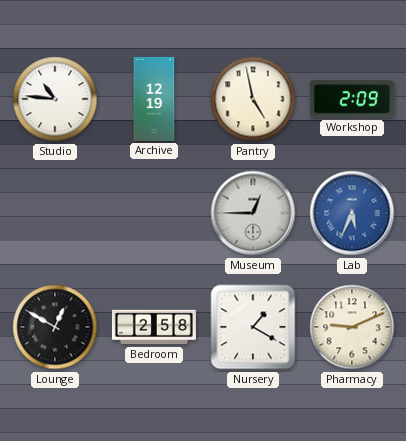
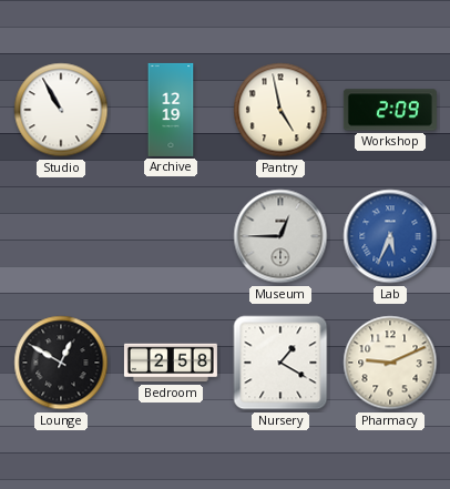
Studio: 10:46 -> 10:55
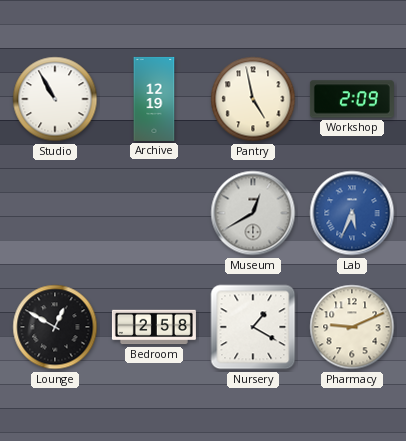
Museum: 12:45 -> 12:40
